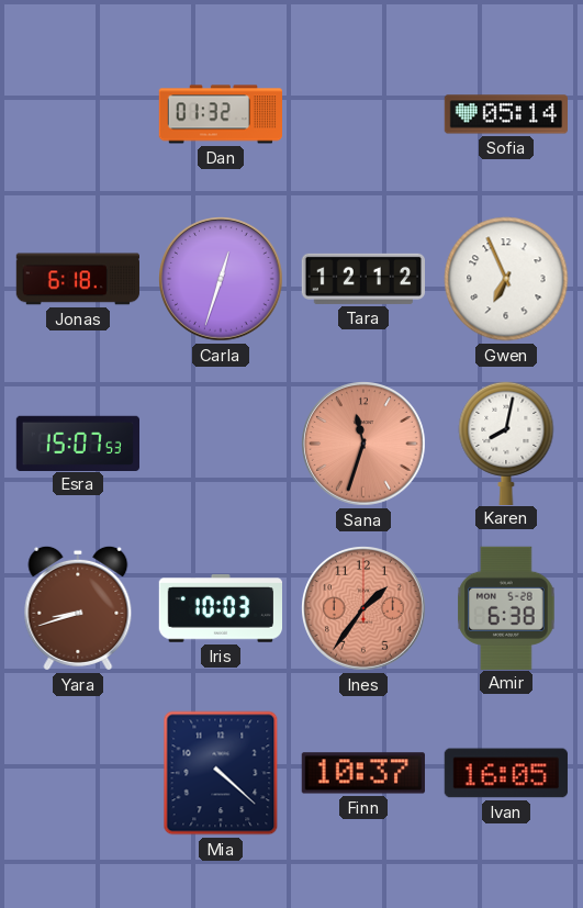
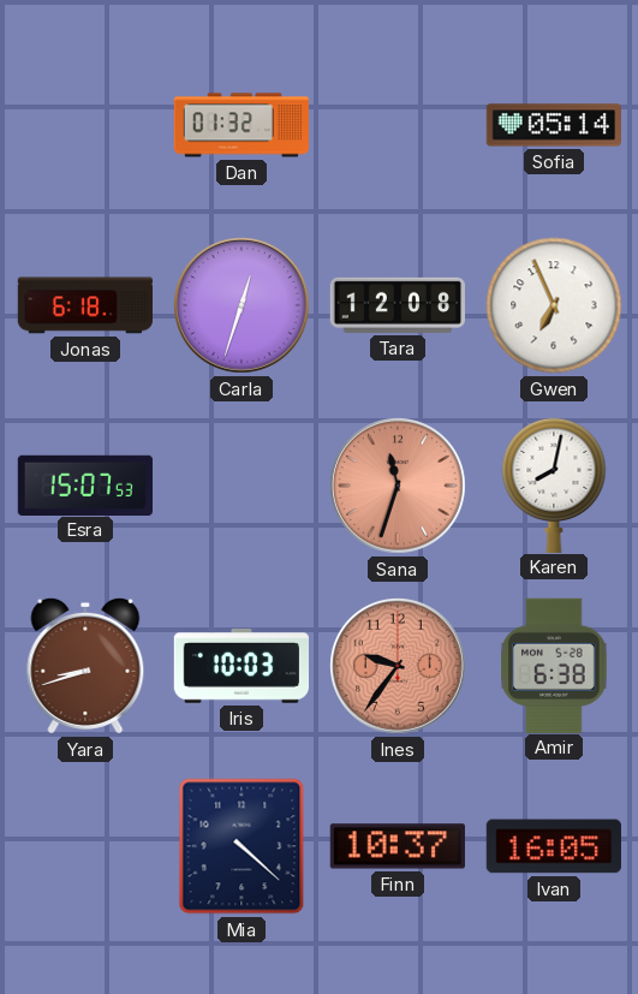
Tara: 12:12 -> 12:08
Ines: 1:36 -> 9:36
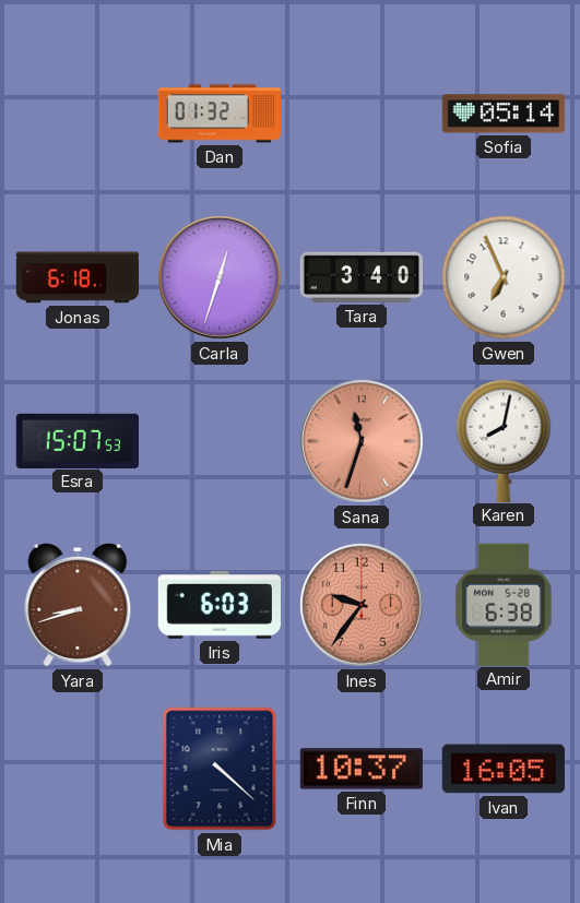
Tara: 12:08 -> 3:40
Iris: 10:03 -> 6:03
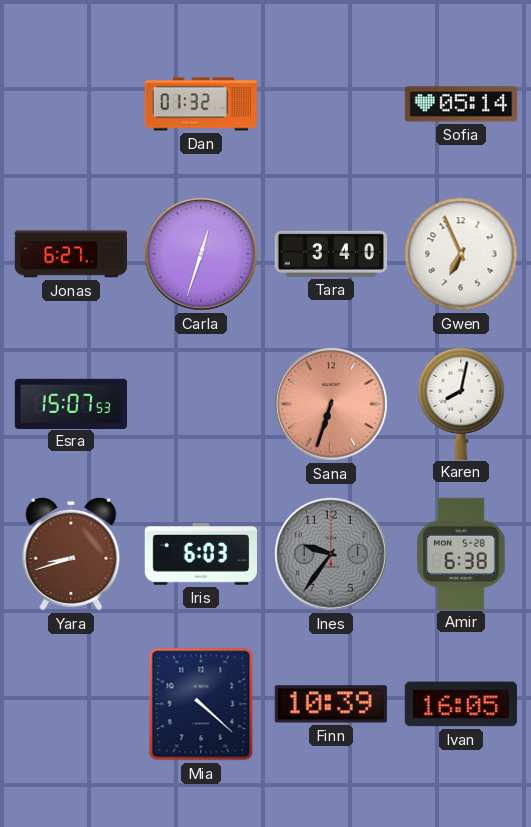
Jonas: 6:18 -> 6:27
Sana: 11:33 -> 6:33
Ines dial: salmon -> grey
Finn: 10:37 -> 10:39
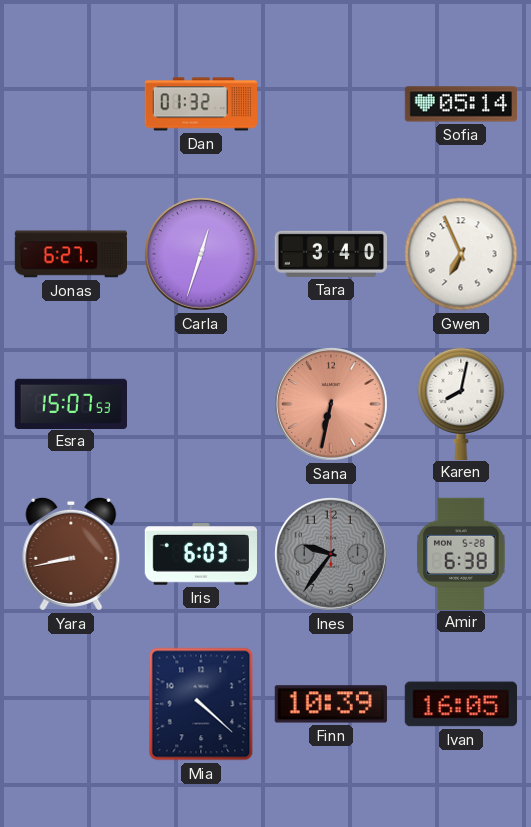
Sana: 6:33 -> 6:32
Yara: 8:42 -> 8:43
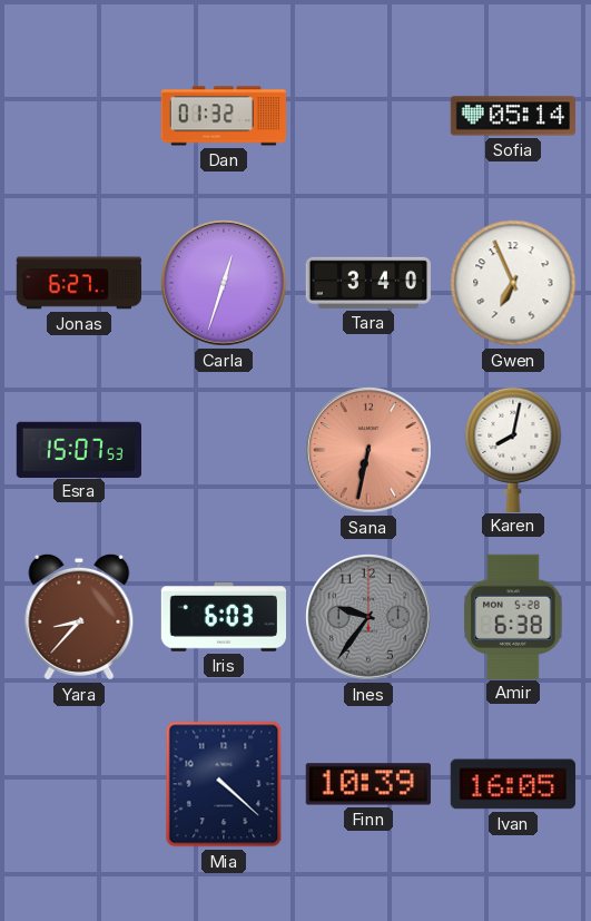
Yara: 8:43 -> 8:37
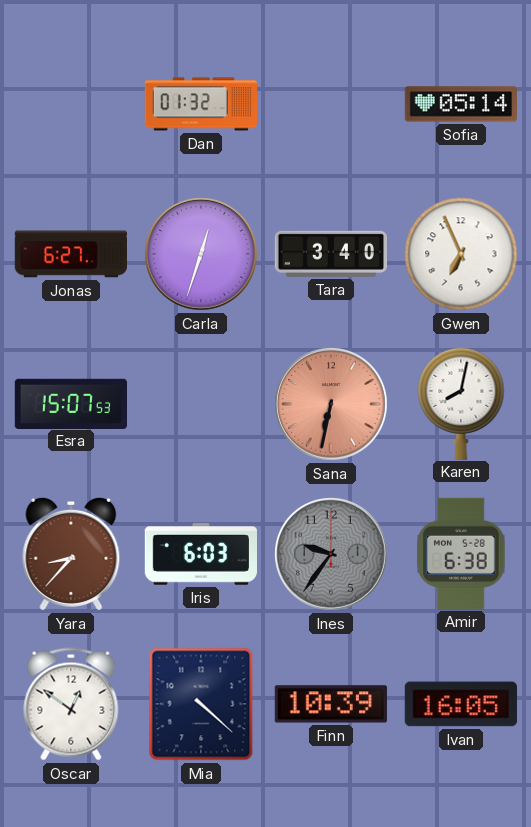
Oscar: none -> 12:51
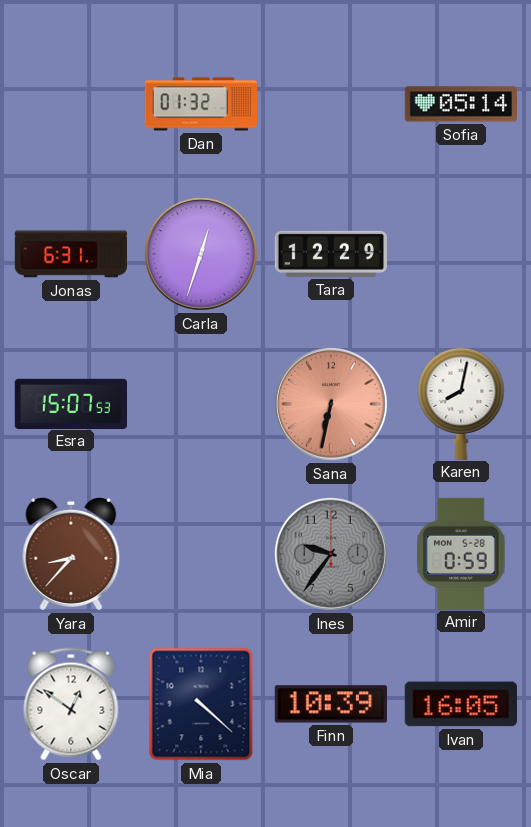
Jonas: 6:27 -> 6:31
Tara: 3:40 -> 12:29
Gwen: 6:56 -> none
Iris: 6:03 -> none
Amir: 6:38 -> 0:59
